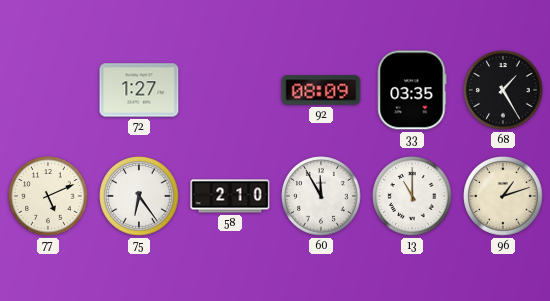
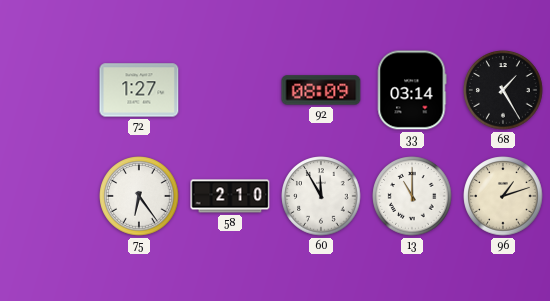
33: 03:35 -> 03:14
77: 5:11 -> none
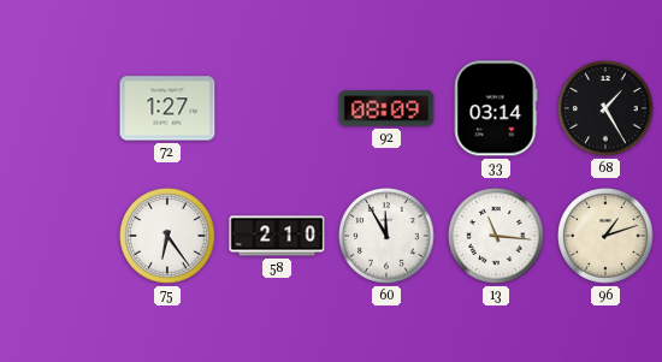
13: 11:00 -> 11:16
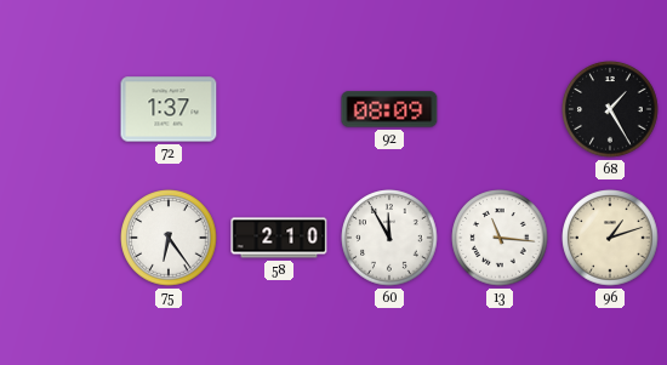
72: 1:27 -> 1:37
33: 03:14 -> none
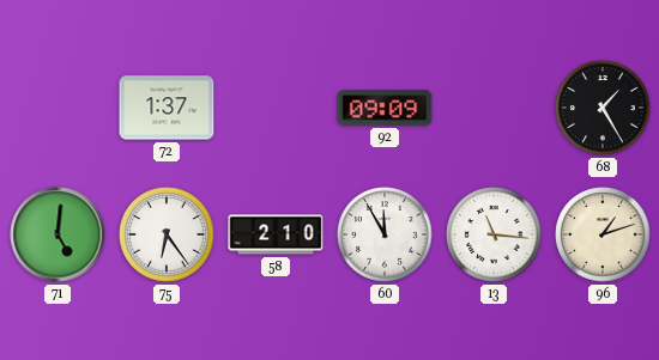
92: 08:09 -> 09:09
71: none -> 5:01
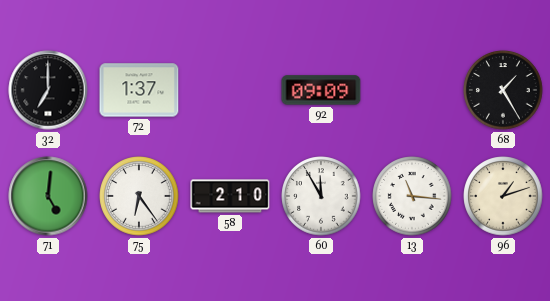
32: none -> 7:00
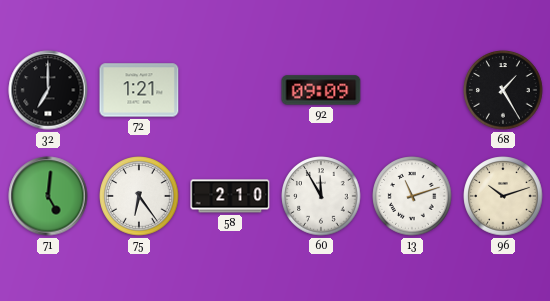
72: 1:37 -> 1:21
13: 11:16 -> 11:12
96: 1:12 -> 10:12
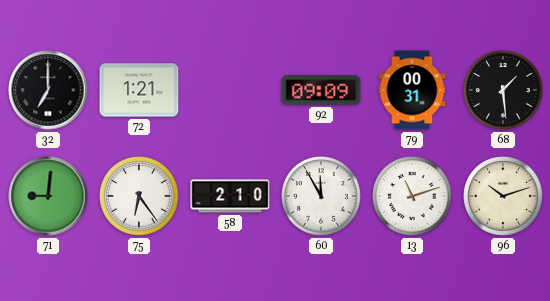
79: none -> 00:31
68: 1:25 -> 1:29
71: 5:01 -> 9:01
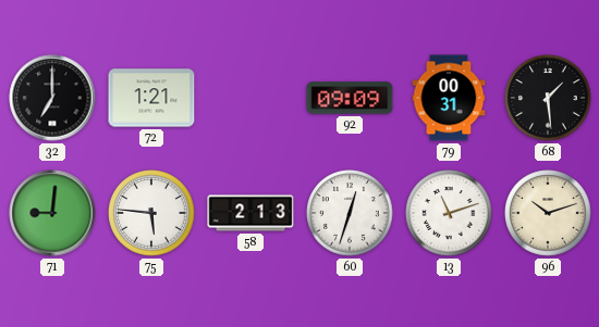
75: 6:24 -> 5:46
58: 2:10 -> 2:13
60: 11:55 -> 12:33
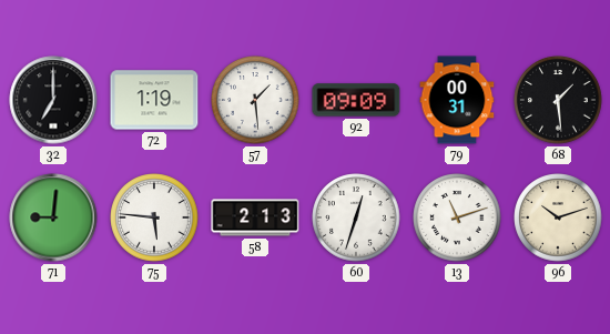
72: 1:21 -> 1:19
57: none -> 1:29
